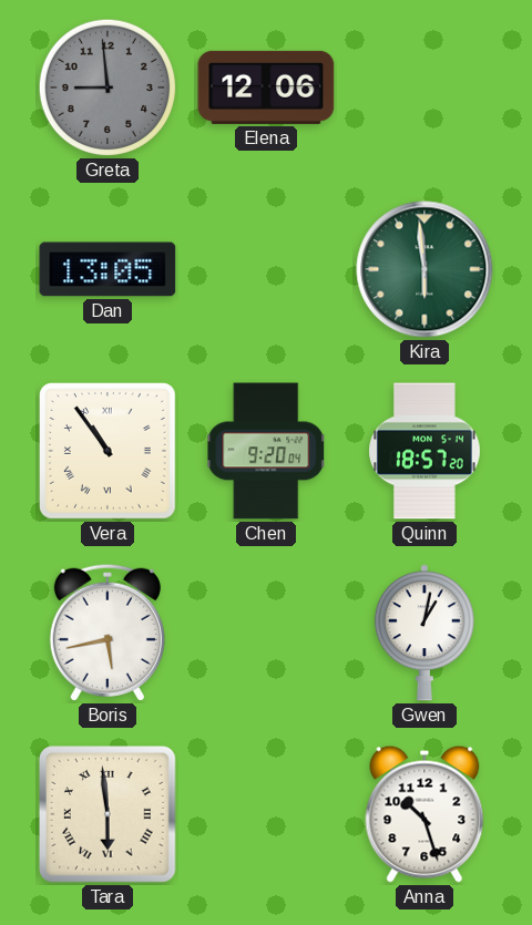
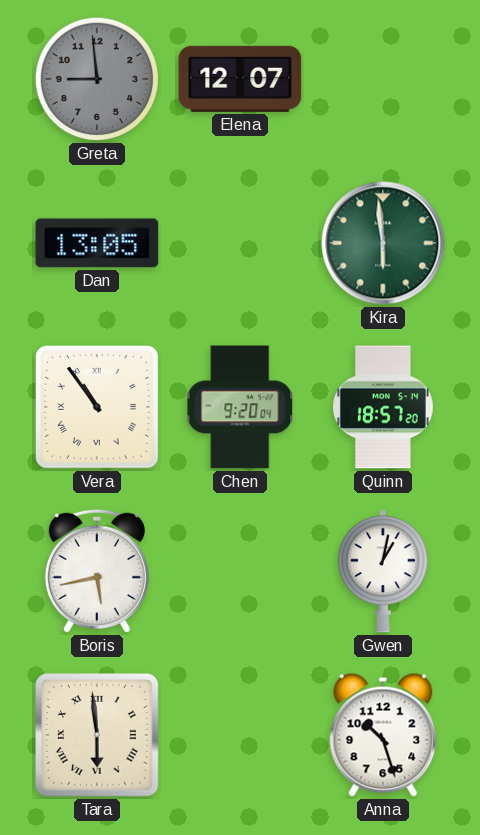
Elena: 12:06 -> 12:07
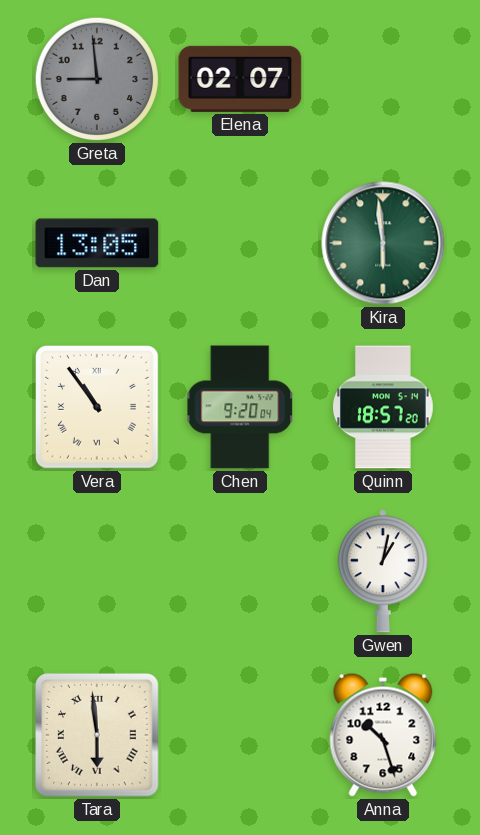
Elena: 12:07 -> 02:07
Boris: 5:43 -> none
